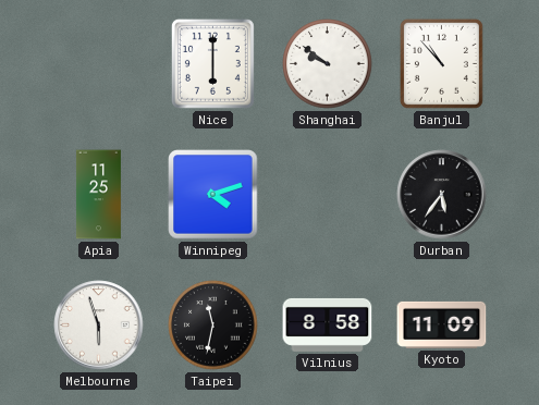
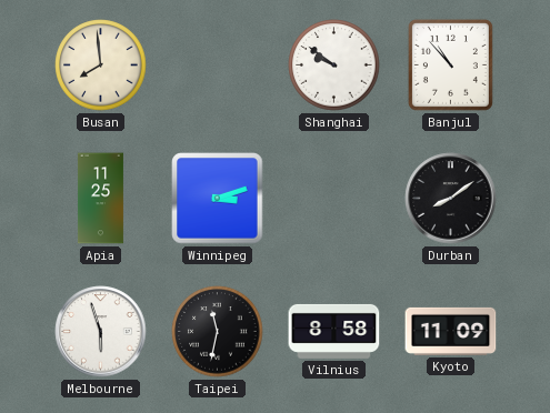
Busan: none -> 7:59
Nice: 6:00 -> none
Winnipeg: 4:12 -> 3:12
Durban: 5:36 -> 8:09
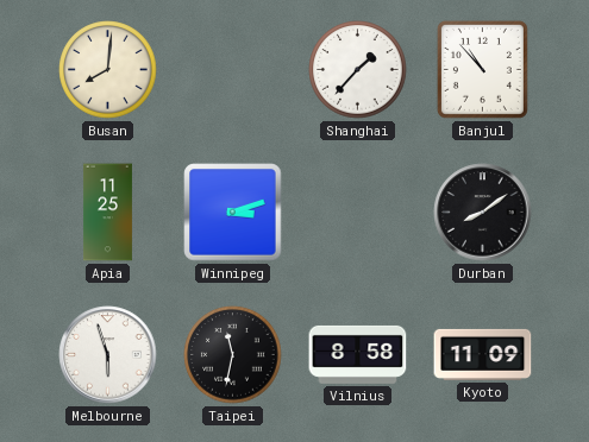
Busan: 7:59 -> 8:01
Shanghai: 9:51 -> 1:37
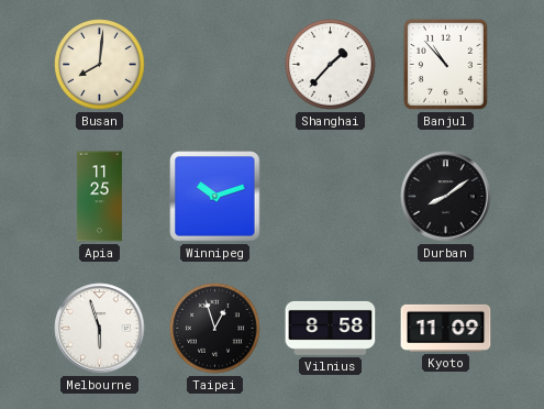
Winnipeg: 3:12 -> 10:12
Taipei: 11:32 -> 12:57
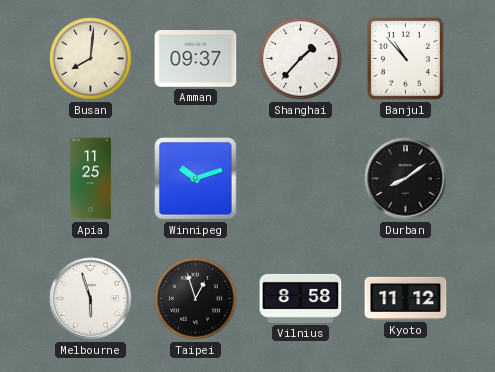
Amman: none -> 09:37
Kyoto: 11:09 -> 11:12
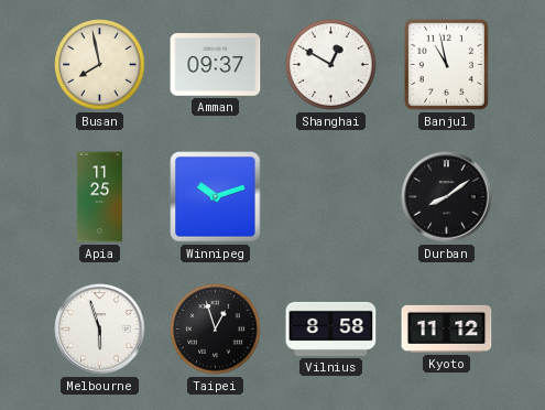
Busan: 8:01 -> 7:58
Shanghai: 1:37 -> 12:50
Banjul: 10:53 -> 10:58
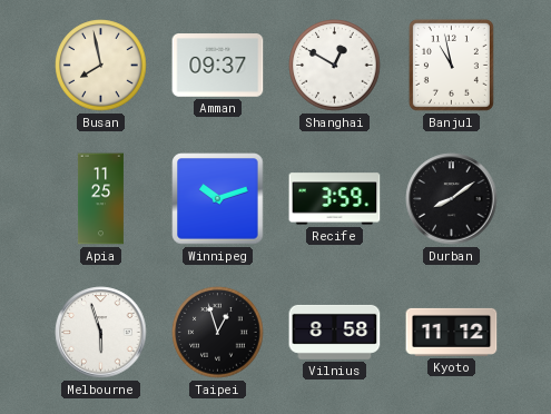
Recife: none -> 3:59
